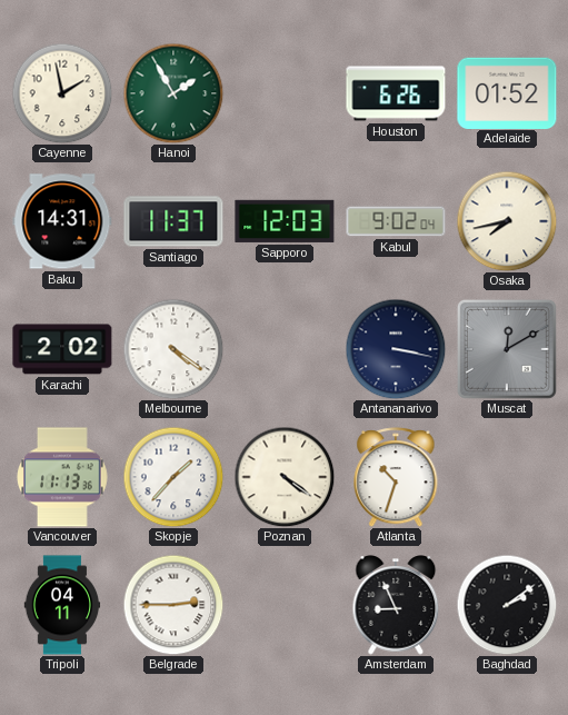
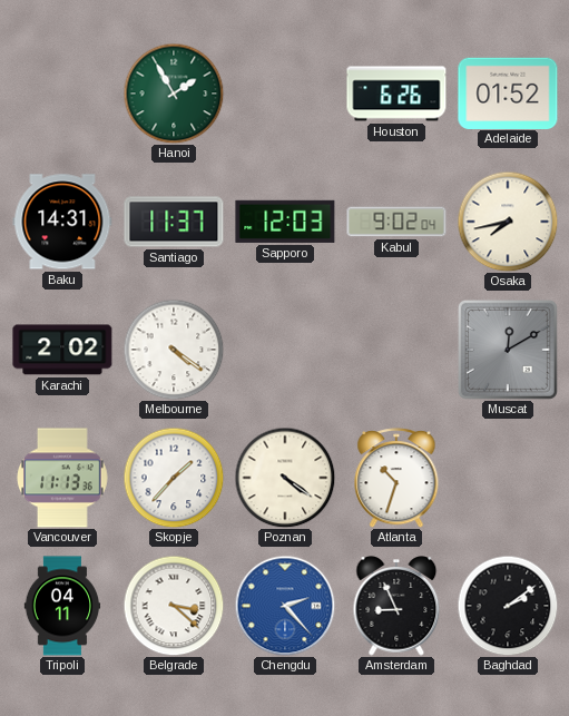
Cayenne: 1:58 -> none
Antananarivo: 3:17 -> none
Belgrade: 2:45 -> 3:22
Chengdu: none -> 2:23
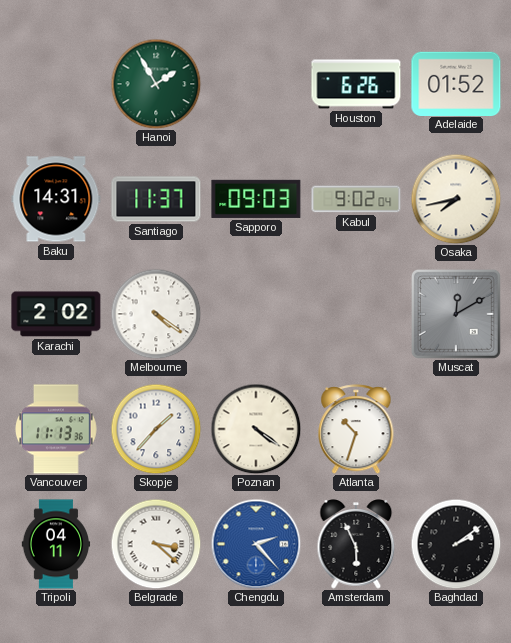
Sapporo: 12:03 -> 09:03
Amsterdam: 8:56 -> 5:56
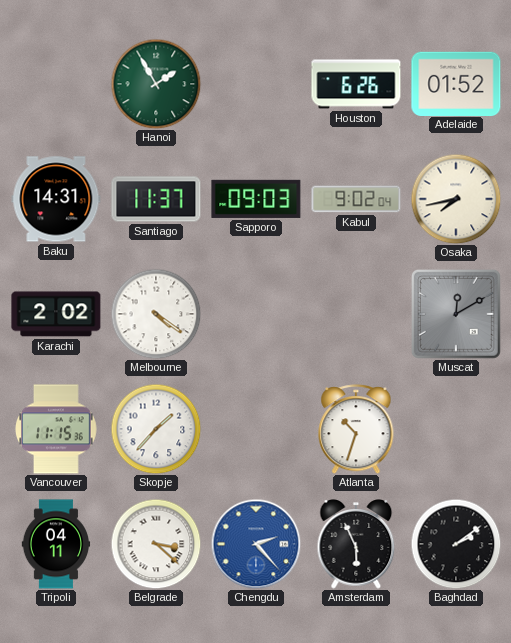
Vancouver: 11:13 -> 11:15
Poznan: 4:21 -> none
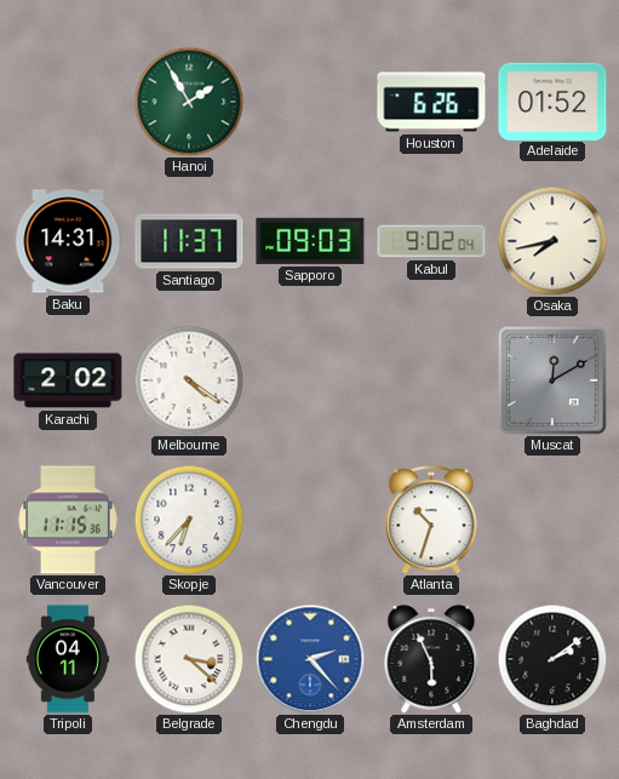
Skopje: 1:37 -> 6:37
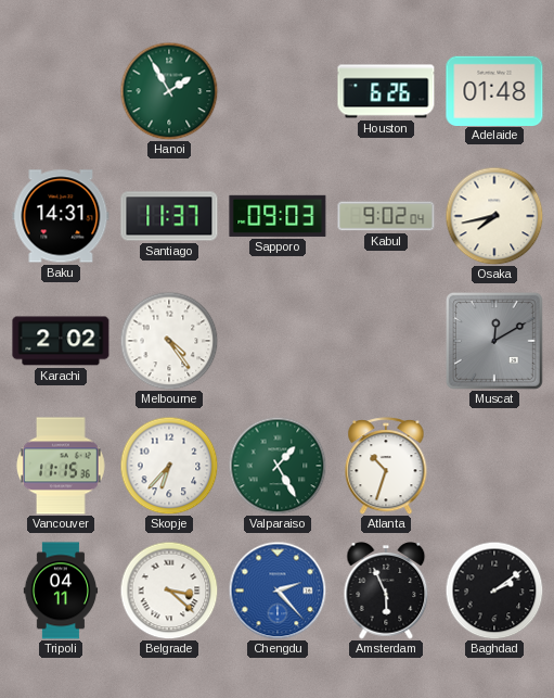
Adelaide: 01:52 -> 01:48
Melbourne: 4:21 -> 4:24
Valparaiso: none -> 1:25
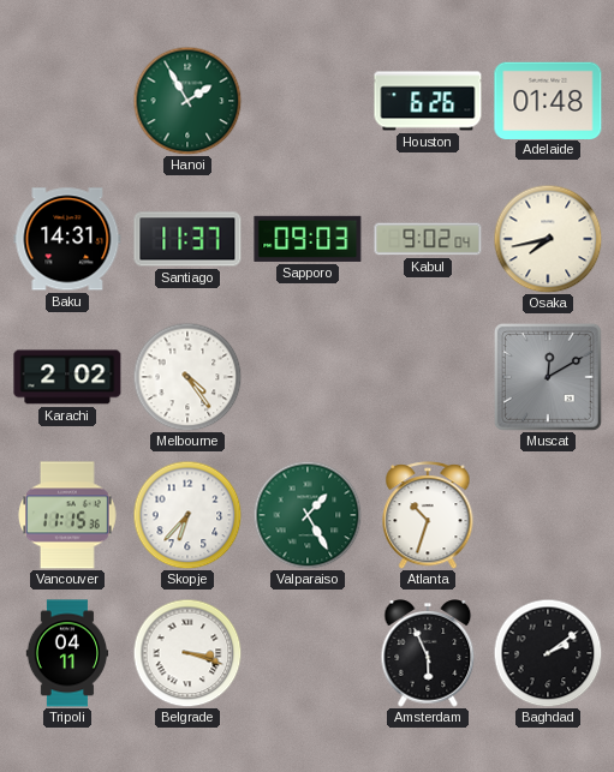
Belgrade: 3:22 -> 3:18
Chengdu: 2:23 -> none
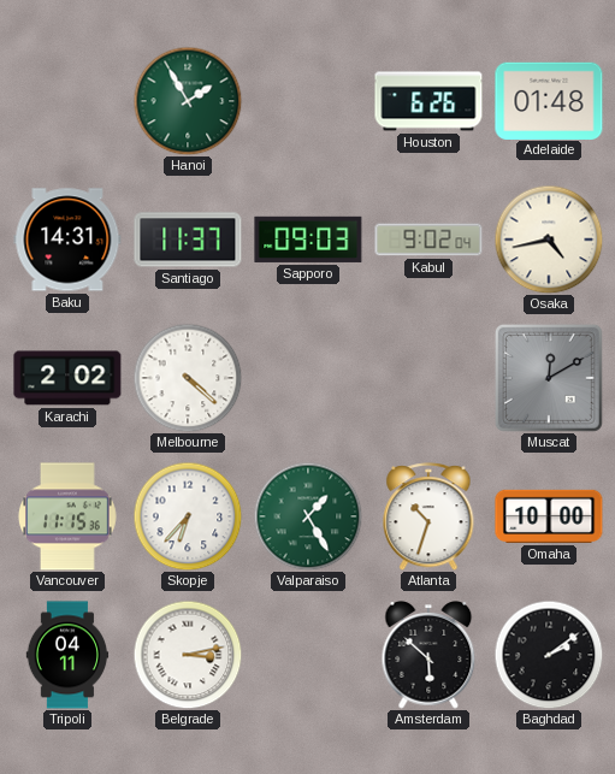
Osaka: 7:43 -> 4:43
Melbourne: 4:24 -> 4:22
Omaha: none -> 10:00
Belgrade: 3:18 -> 3:13
Amsterdam: 5:56 -> 5:52
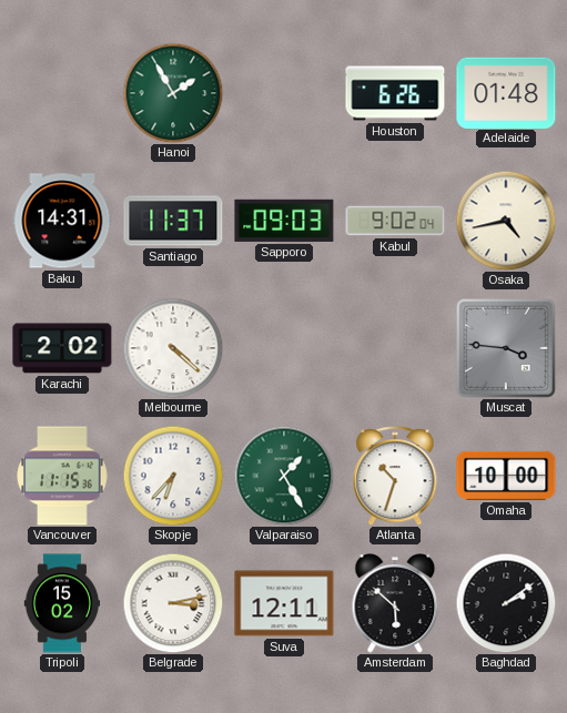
Muscat: 12:10 -> 3:46
Tripoli: 04:11 -> 15:02
Suva: none -> 12:11
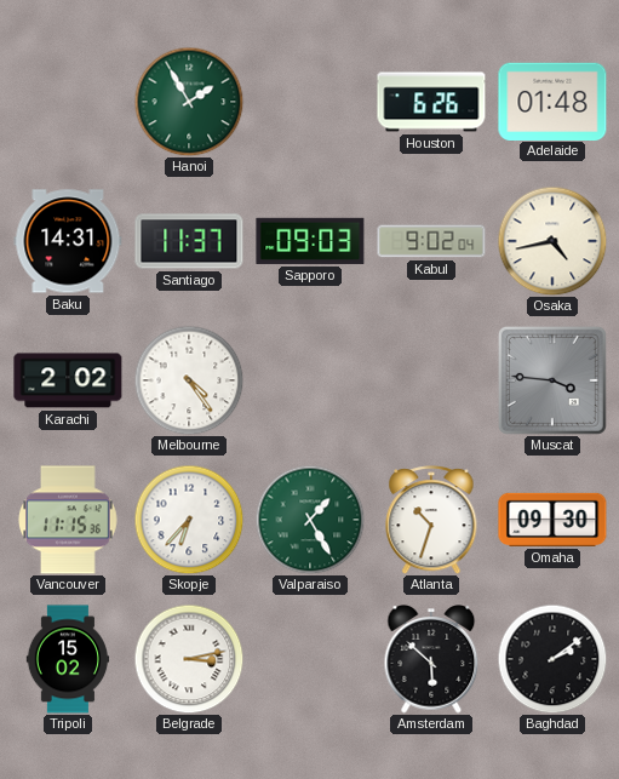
Melbourne: 4:22 -> 4:24
Omaha: 10:00 -> 09:30
Suva: 12:11 -> none
